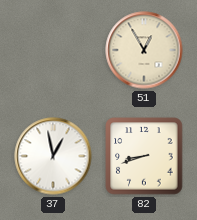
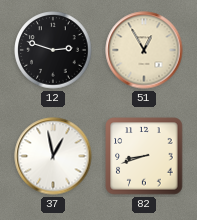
12: none -> 2:48
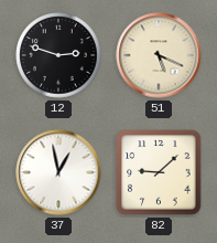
51: 12:55 -> 5:19
82: 8:42 -> 9:08
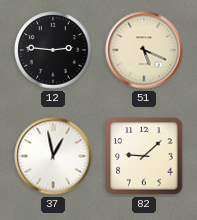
12: 2:48 -> 2:46
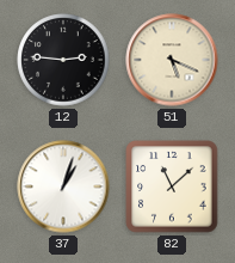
37: 12:58 -> 1:03
82: 9:08 -> 11:08
